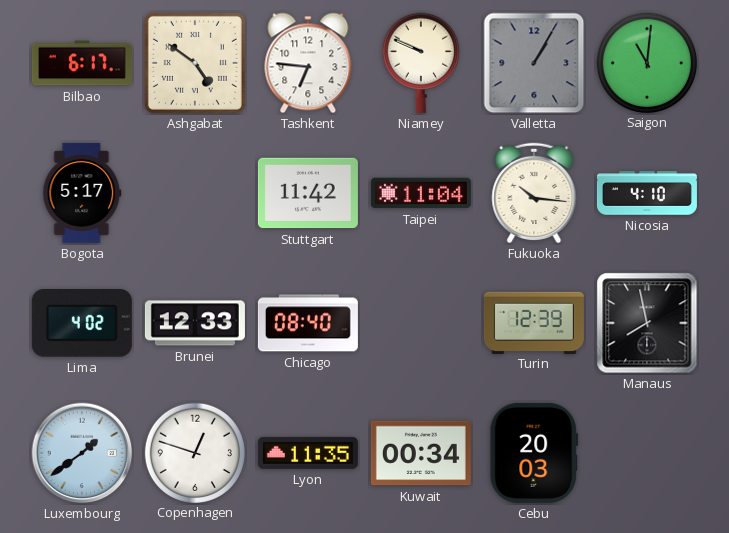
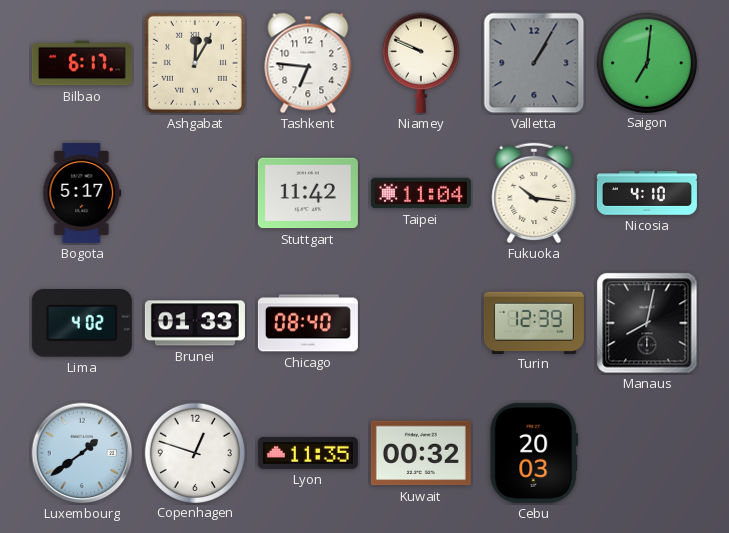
Ashgabat: 4:51 -> 12:05
Saigon: 11:01 -> 7:01
Brunei: 12:33 -> 01:33
Manaus: 7:58 -> 8:02
Kuwait: 00:34 -> 00:32
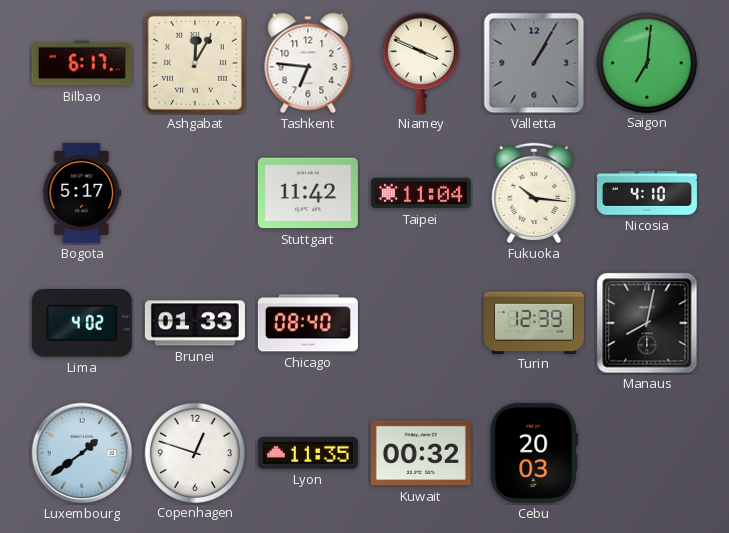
Niamey: 9:49 -> 3:49
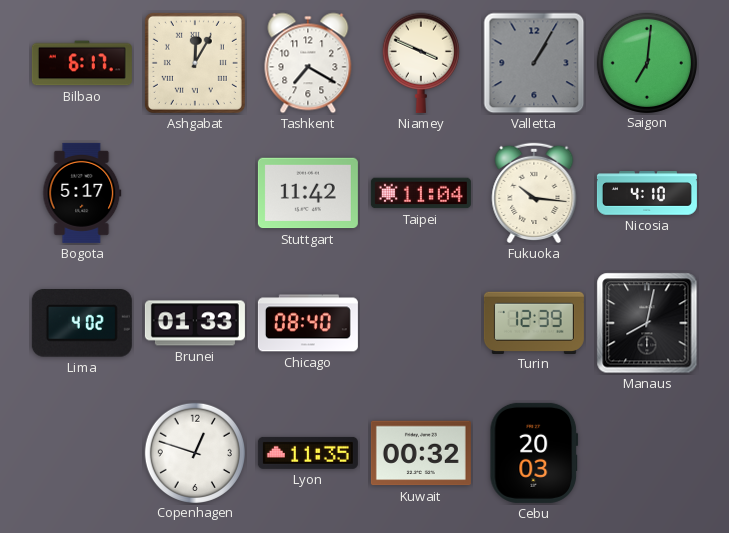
Tashkent: 6:46 -> 7:20
Luxembourg: 1:39 -> none
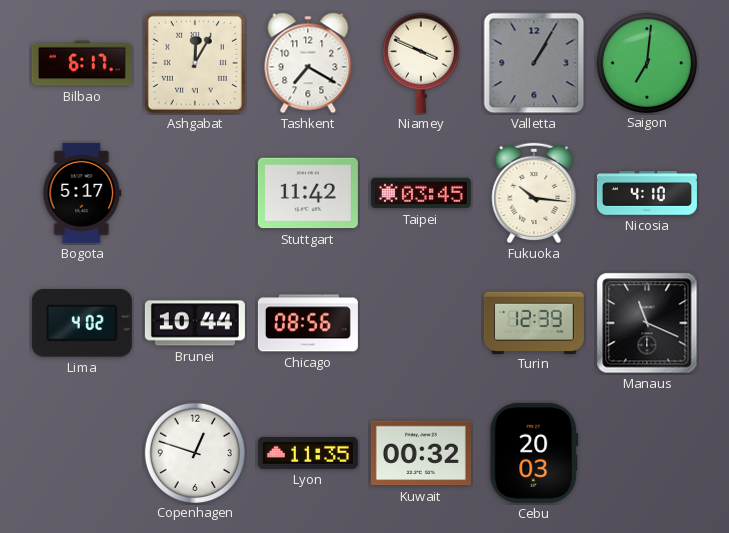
Taipei: 11:04 -> 03:45
Brunei: 01:33 -> 10:44
Chicago: 08:40 -> 08:56
Manaus: 8:02 -> 11:19
